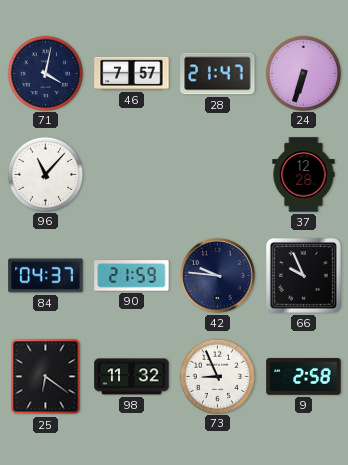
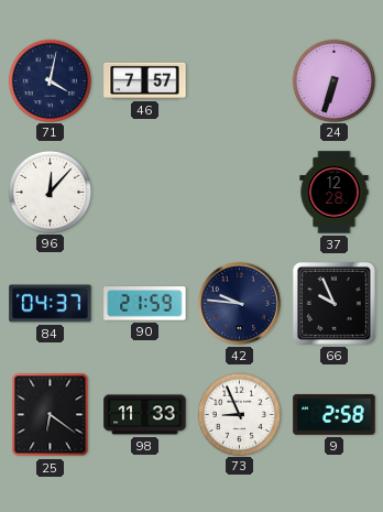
28: 21:47 -> none
96: 11:07 -> 12:07
98: 11:32 -> 11:33
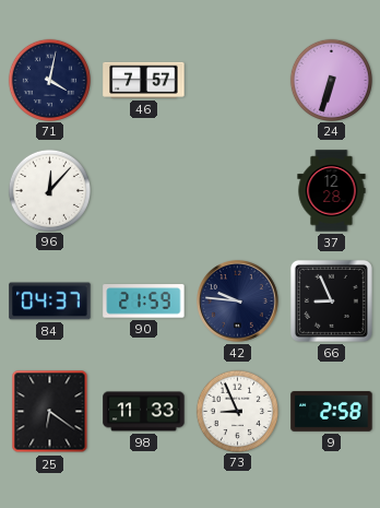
66: 9:56 -> 8:56
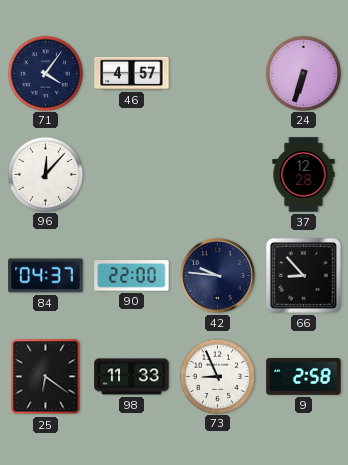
71: 4:02 -> 4:06
46: 7:57 -> 4:57
90: 21:59 -> 22:00
66: 8:56 -> 8:53
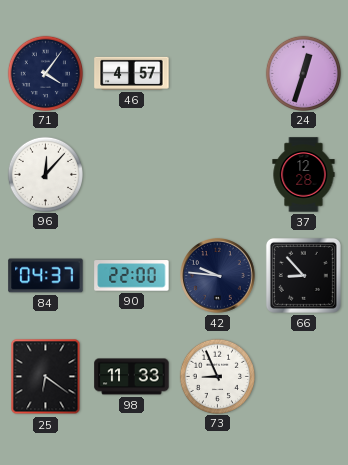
24: 6:33 -> 12:33
9: 2:58 -> none
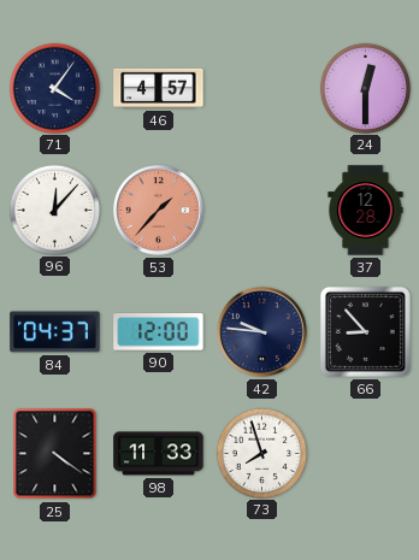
24: 12:33 -> 12:30
53: none -> 1:37
90: 22:00 -> 12:00
25: 6:21 -> 4:21
73: 8:56 -> 7:57
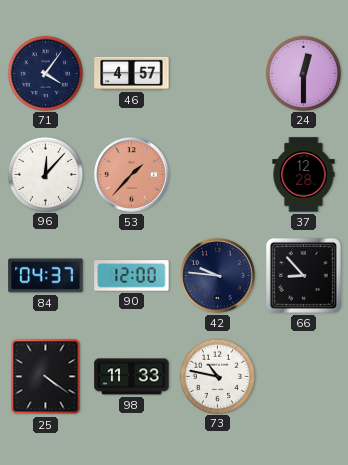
73: 7:57 -> 10:47
